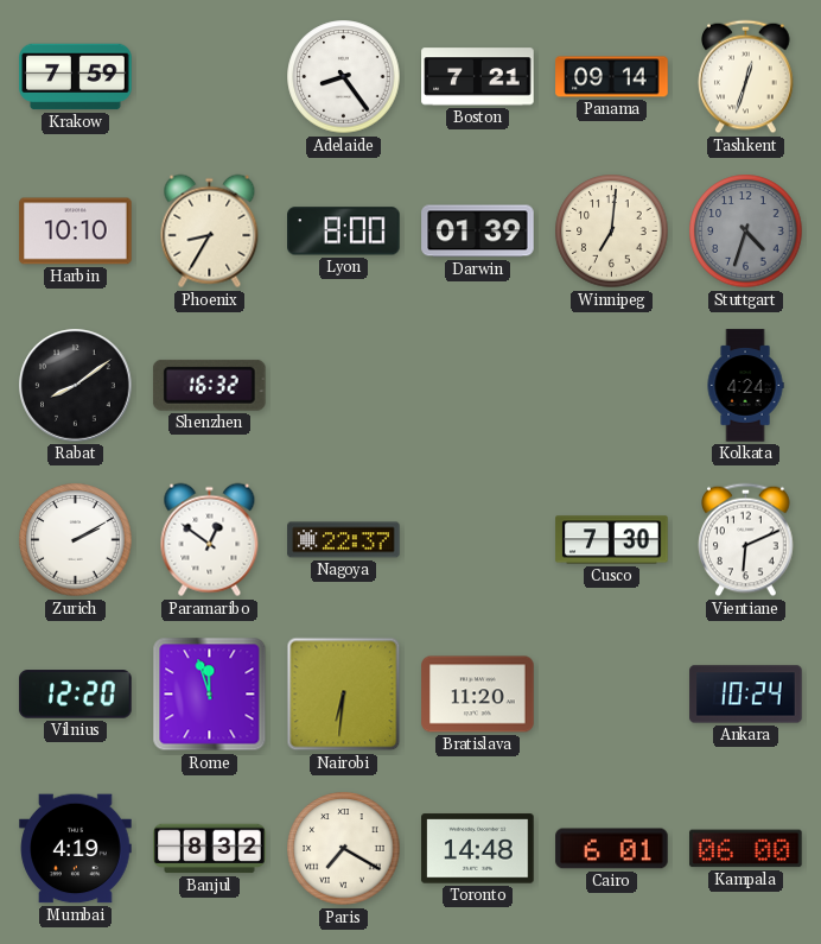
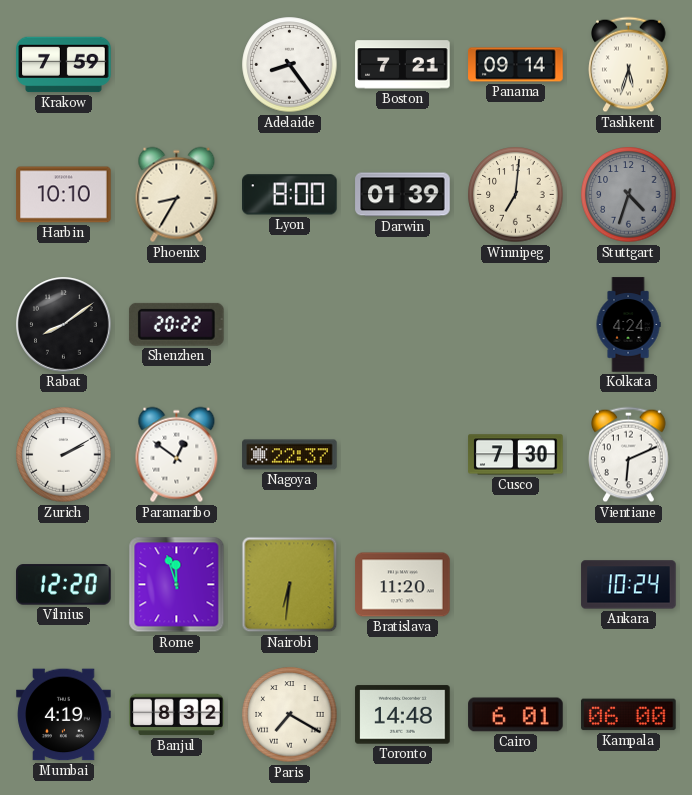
Tashkent: 12:33 -> 5:33
Shenzhen: 16:32 -> 20:22
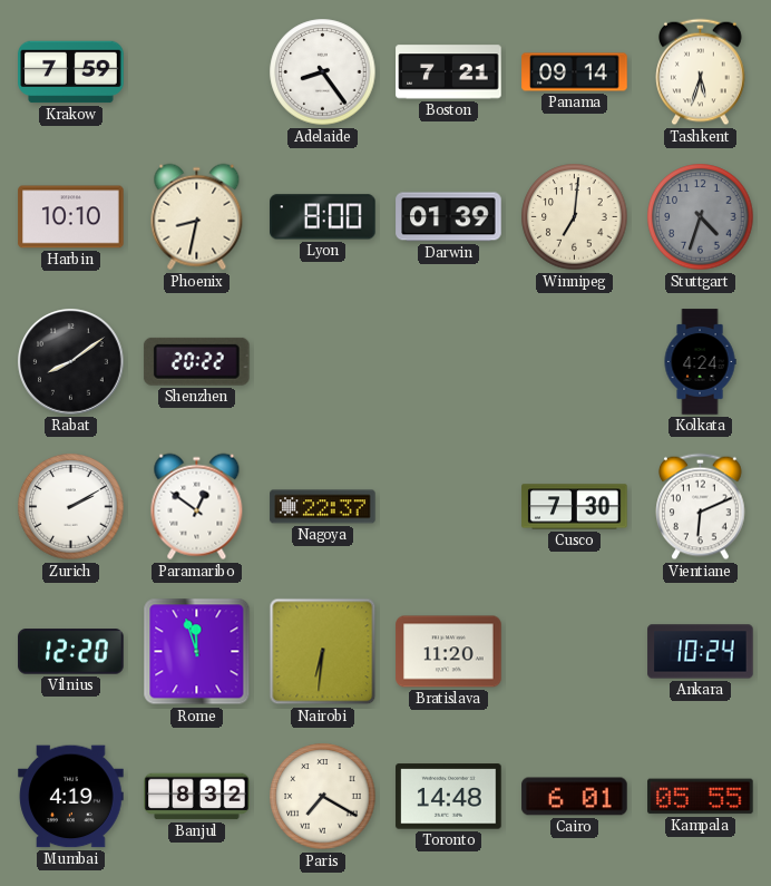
Phoenix: 8:35 -> 8:32
Kampala: 06:00 -> 05:55
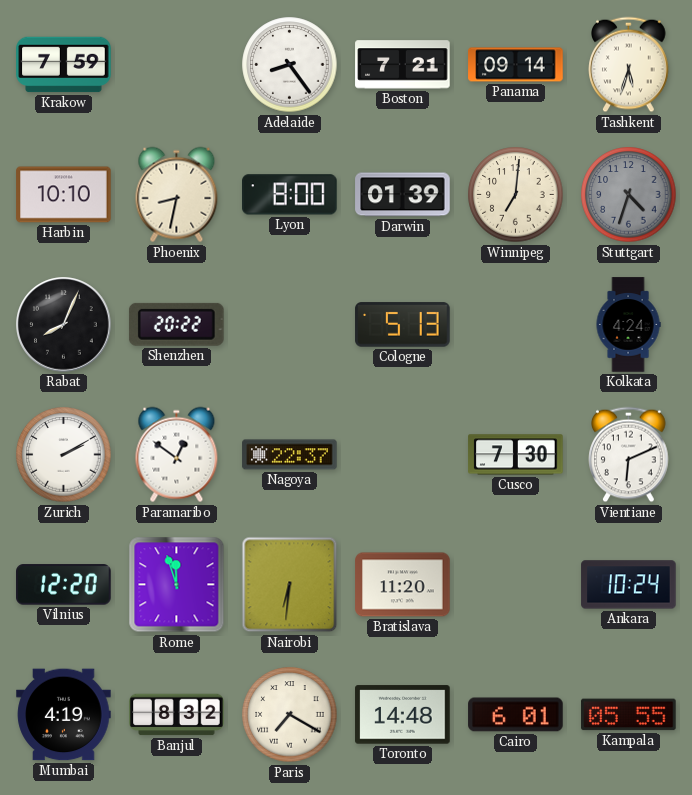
Rabat: 8:09 -> 8:04
Cologne: none -> 5:13
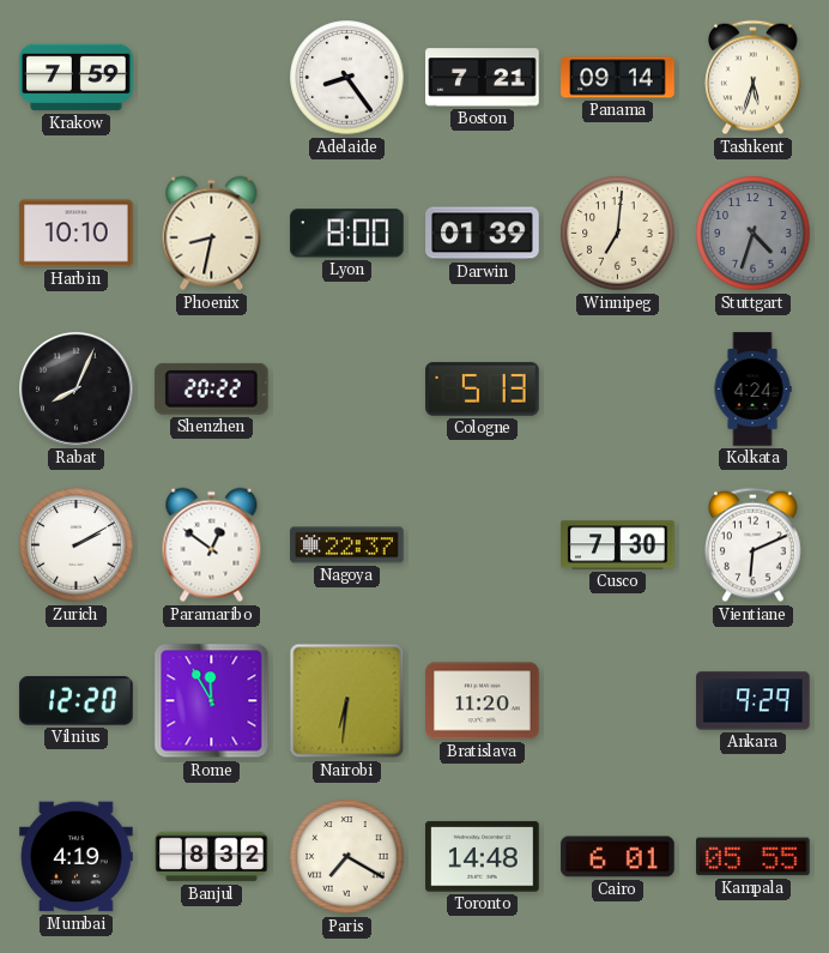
Rome: 11:57 -> 11:55
Ankara: 10:24 -> 9:29
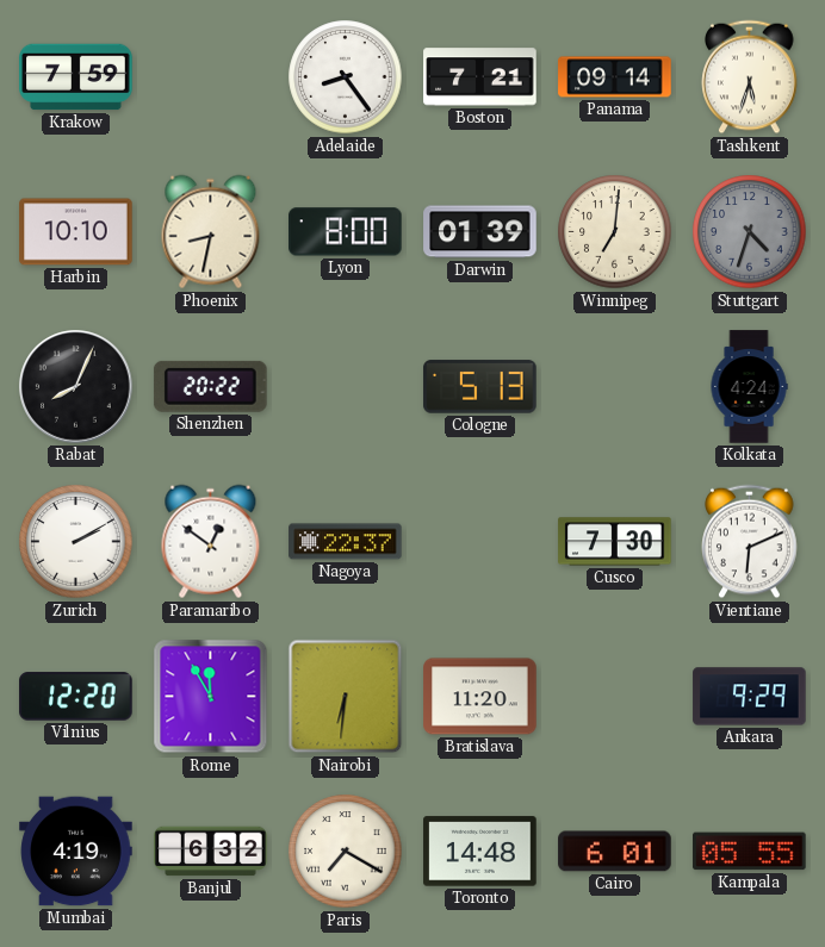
Banjul: 8:32 -> 6:32
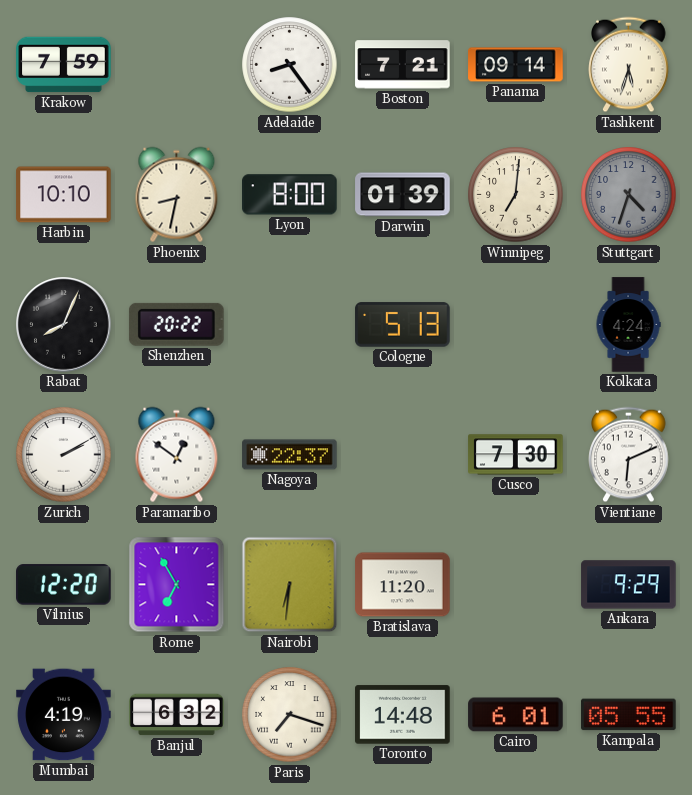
Rome: 11:55 -> 6:55
Paris: 7:20 -> 7:18
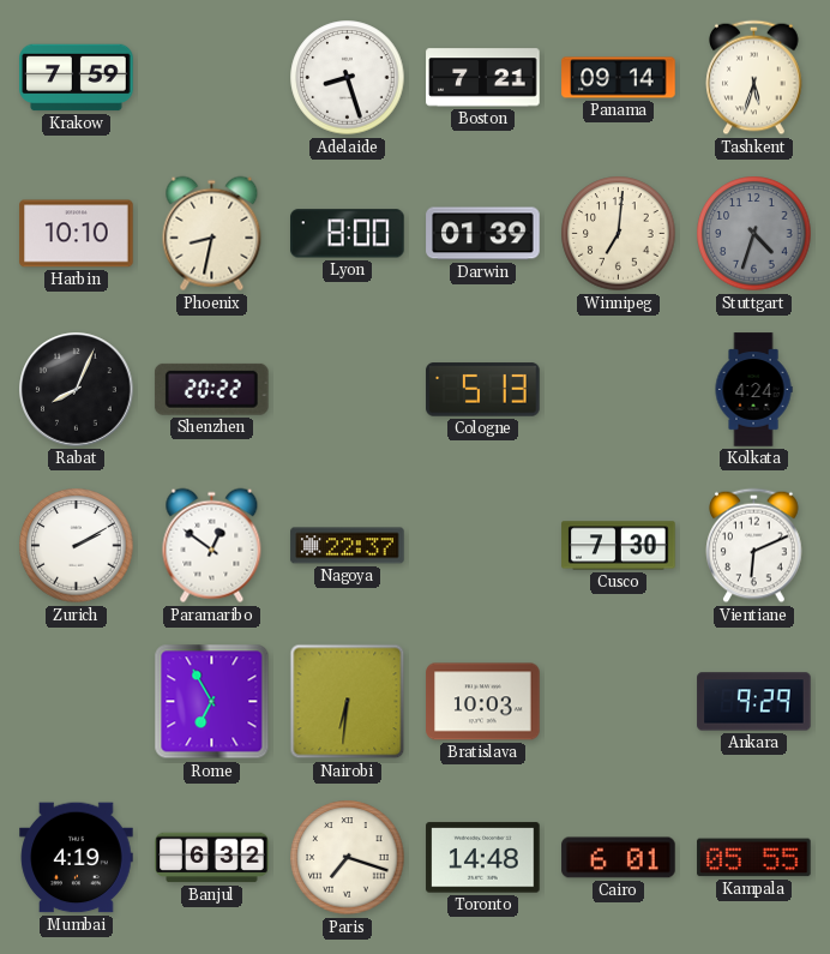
Adelaide: 8:24 -> 8:27
Vilnius: 12:20 -> none
Bratislava: 11:20 -> 10:03
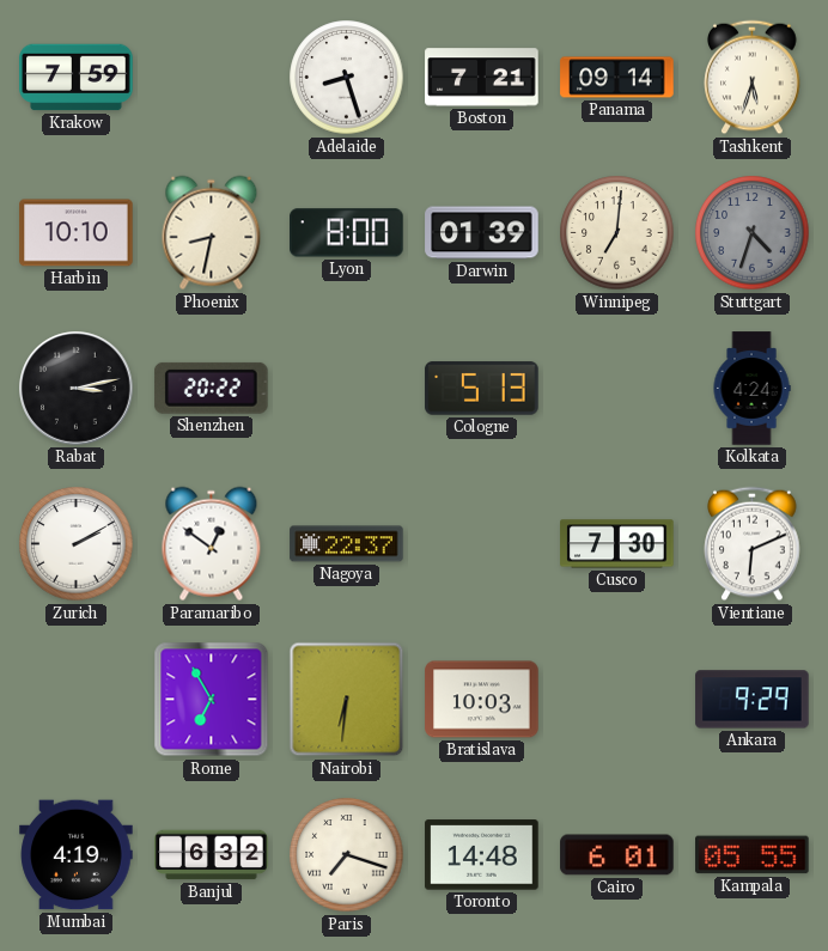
Rabat: 8:04 -> 3:13
